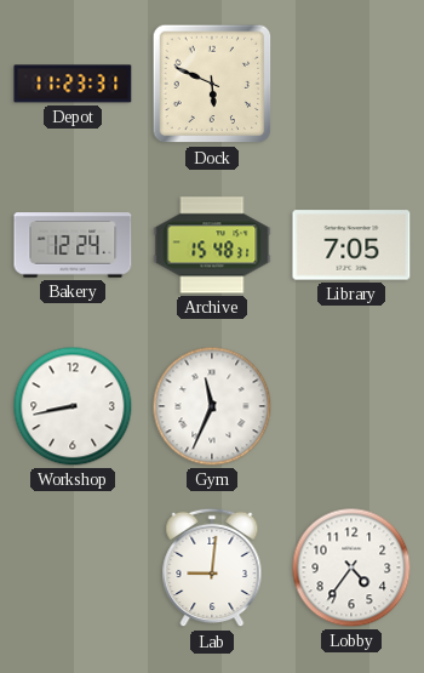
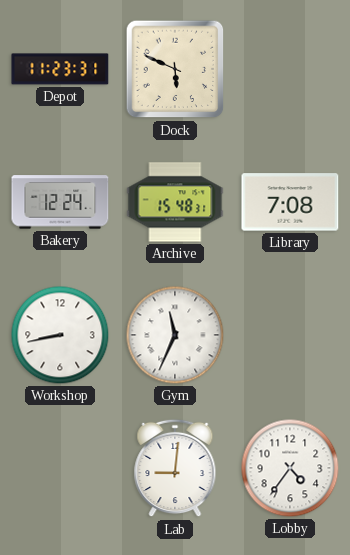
Library: 7:05 -> 7:08
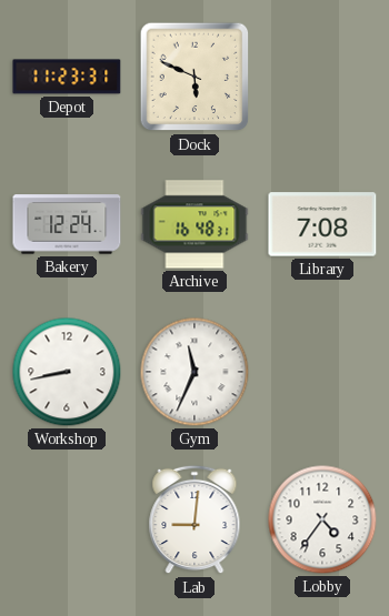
Archive: 15:48 -> 16:48
